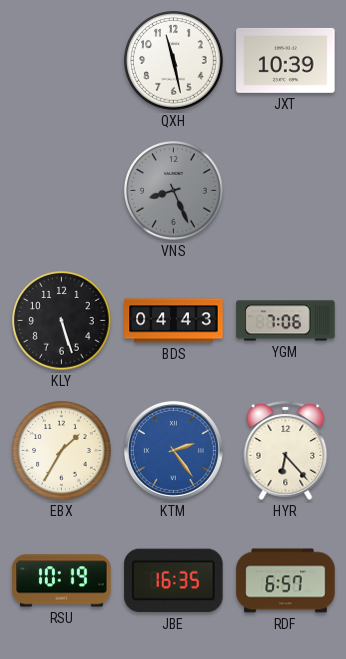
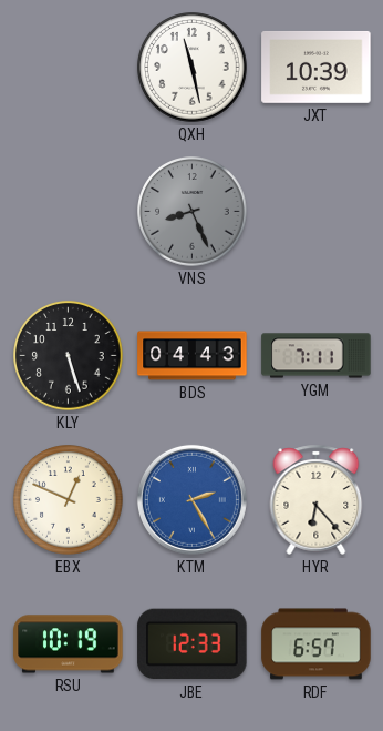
YGM: 7:06 -> 7:11
EBX: 1:35 -> 12:49
KTM: 2:24 -> 2:25
JBE: 16:35 -> 12:33
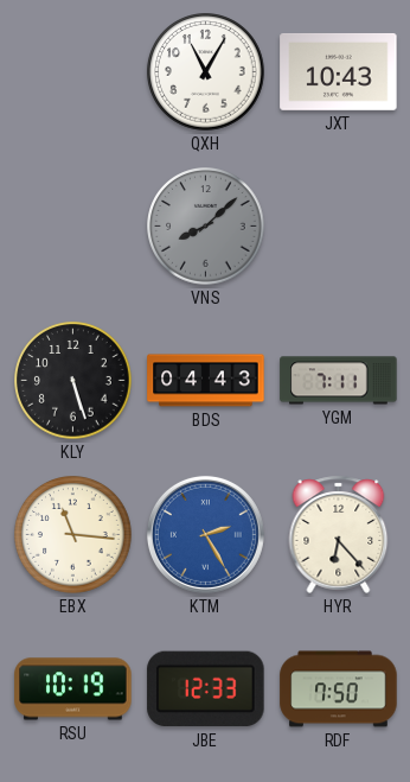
QXH: 11:28 -> 11:05
JXT: 10:39 -> 10:43
VNS: 8:26 -> 8:08
EBX: 12:49 -> 11:16
RDF: 6:57 -> 7:50
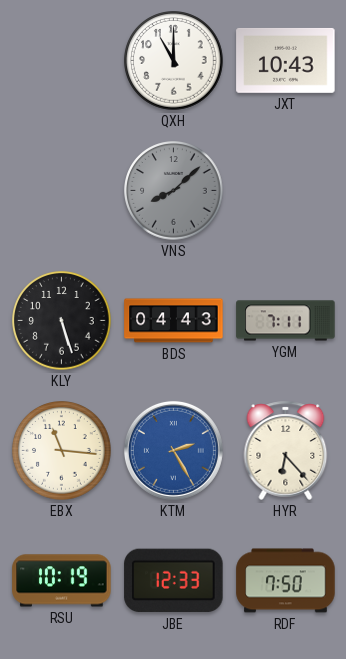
QXH: 11:05 -> 11:00
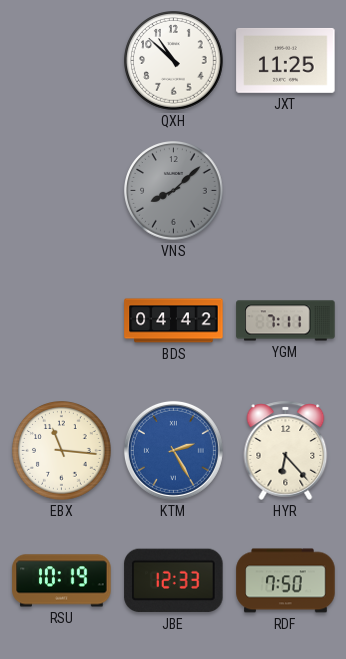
QXH: 11:00 -> 10:52
JXT: 10:43 -> 11:25
KLY: 5:27 -> none
BDS: 04:43 -> 04:42
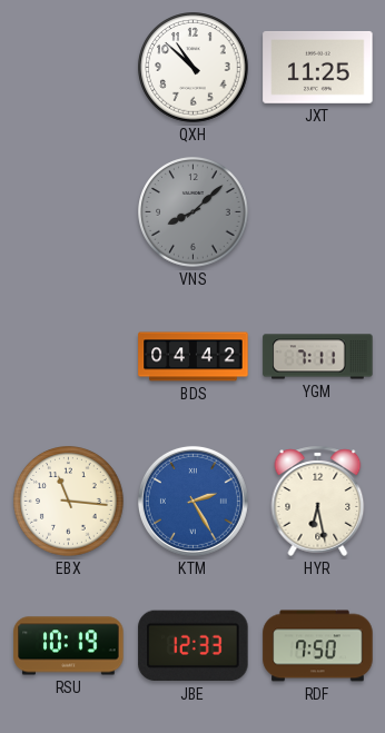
HYR: 6:23 -> 6:28
